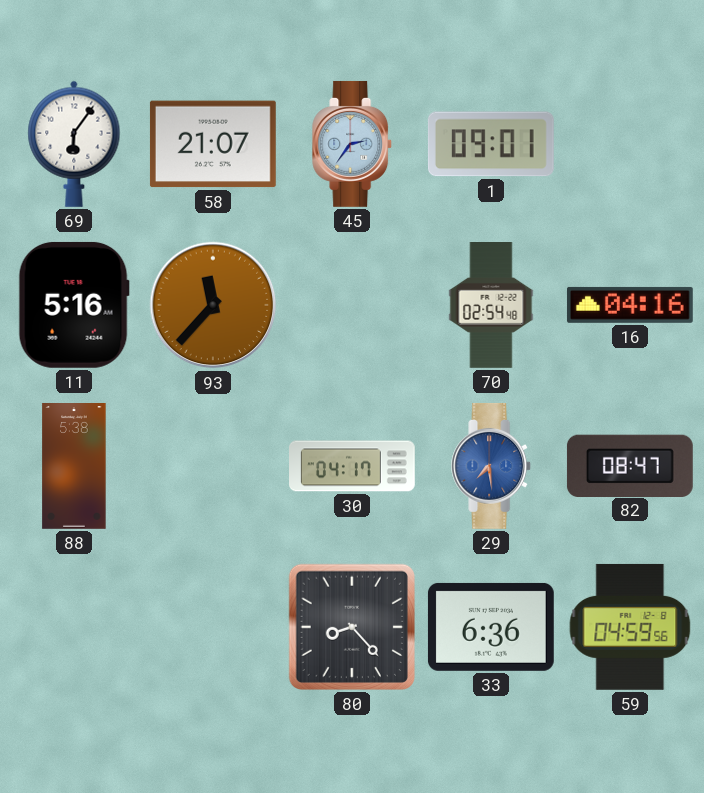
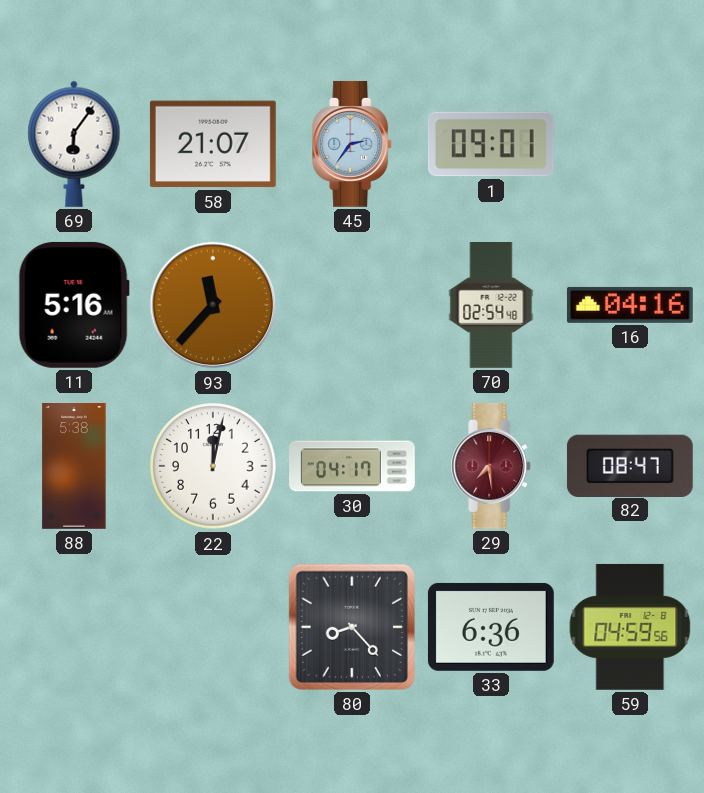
22: none -> 12:02
29 dial: blue -> burgundy
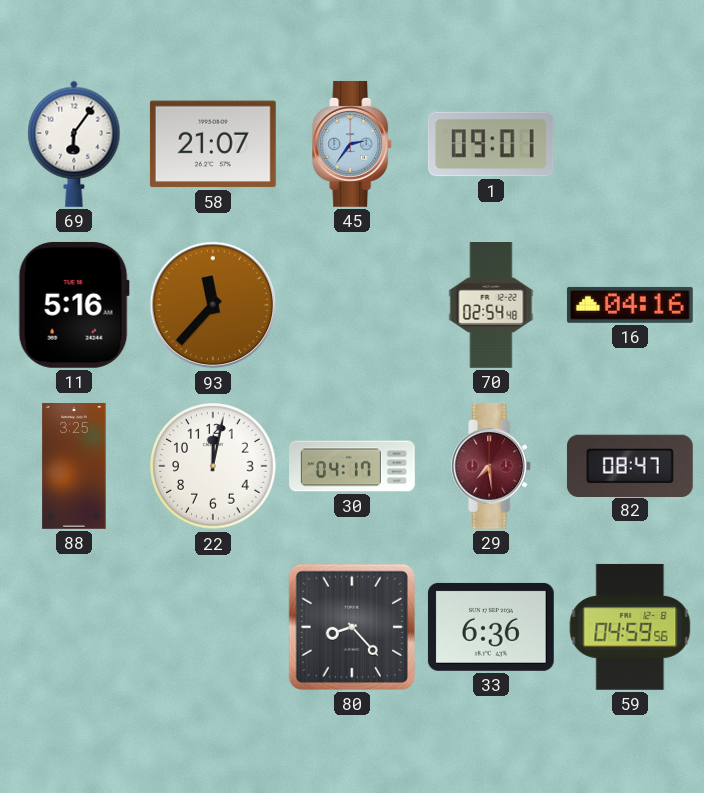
88: 5:38 -> 3:25
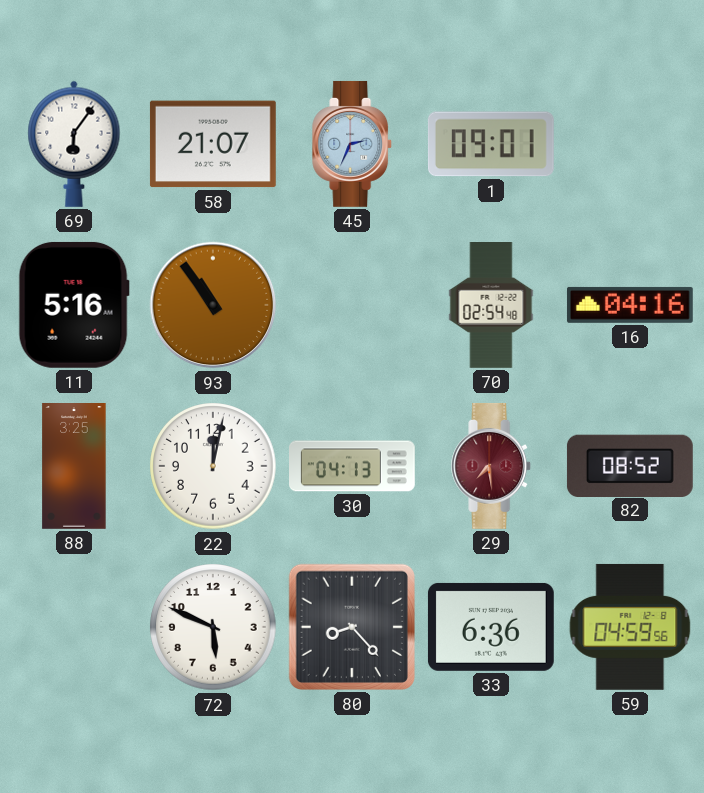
45: 2:36 -> 2:34
93: 11:37 -> 10:54
30: 04:17 -> 04:13
82: 08:47 -> 08:52
72: none -> 5:49
